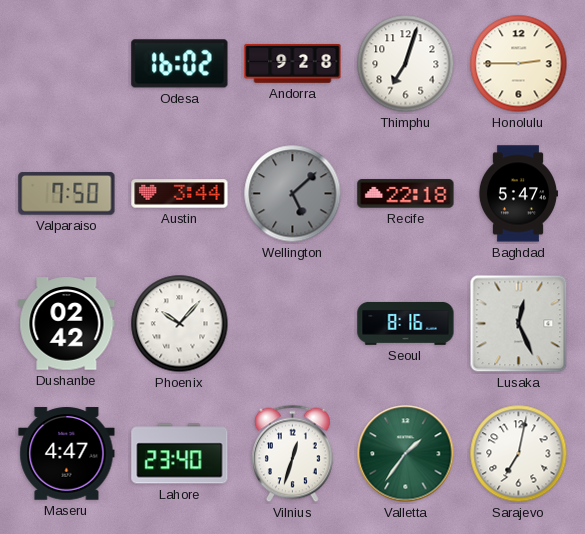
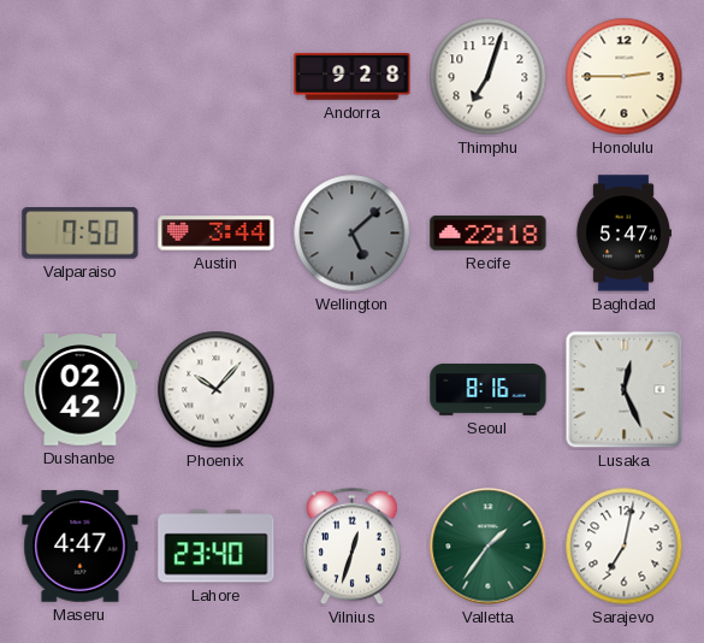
Odesa: 16:02 -> none
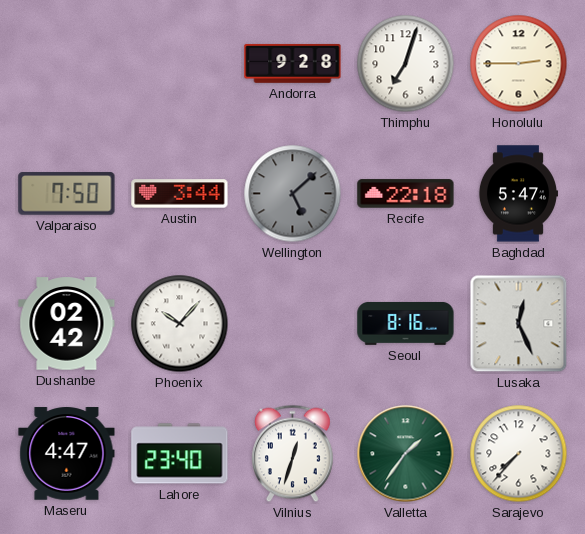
Sarajevo: 7:02 -> 7:37
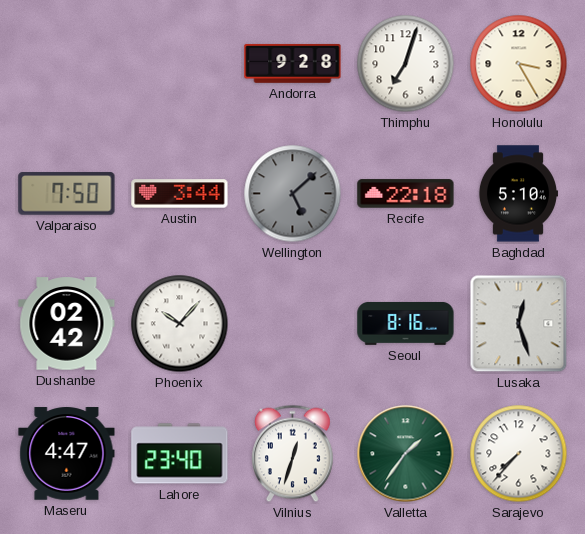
Honolulu: 2:45 -> 3:25
Baghdad: 5:47 -> 5:10
Lusaka: 12:26 -> 12:27
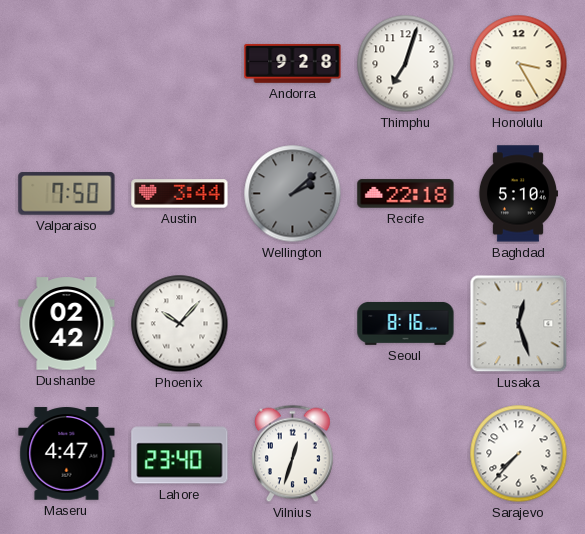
Wellington: 5:08 -> 2:08
Valletta: 1:36 -> none
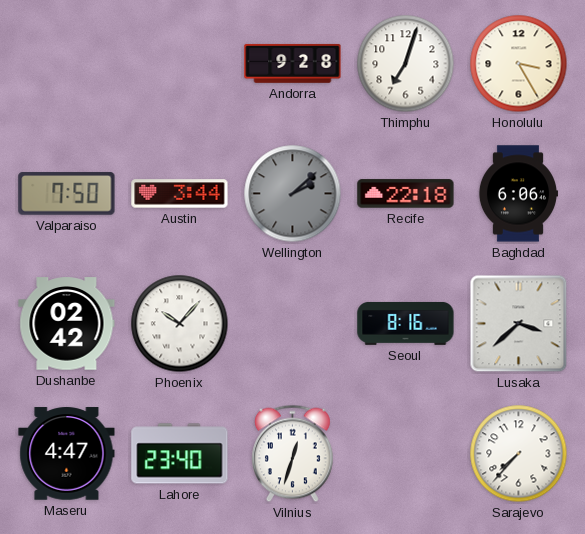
Baghdad: 5:10 -> 6:06
Lusaka: 12:27 -> 3:38
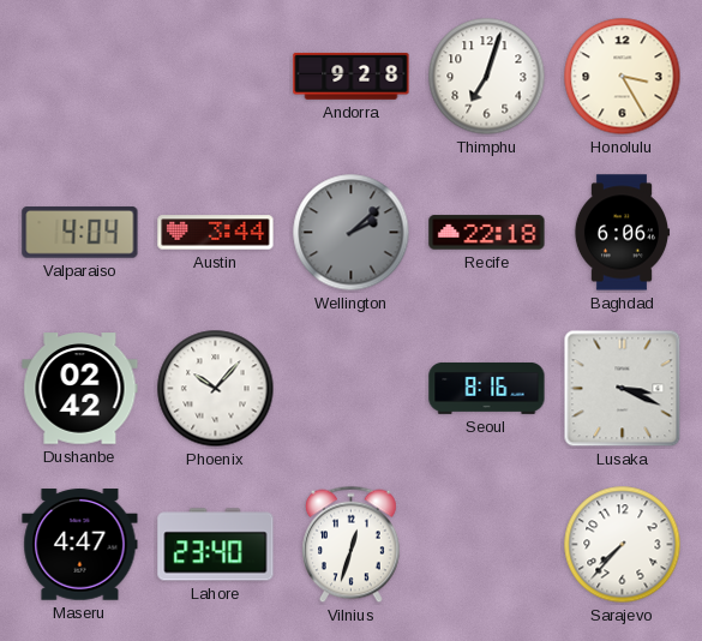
Valparaiso: 7:50 -> 4:04
Lusaka: 3:38 -> 3:19
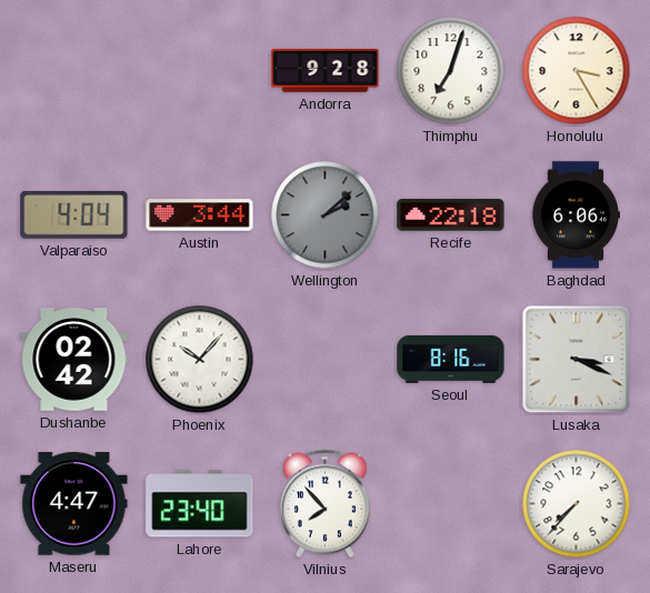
Vilnius: 12:33 -> 7:53
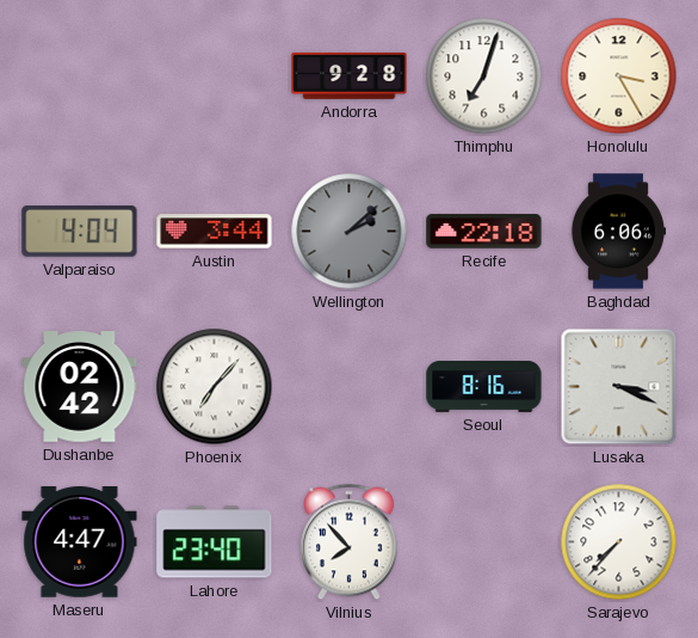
Phoenix: 10:07 -> 7:07
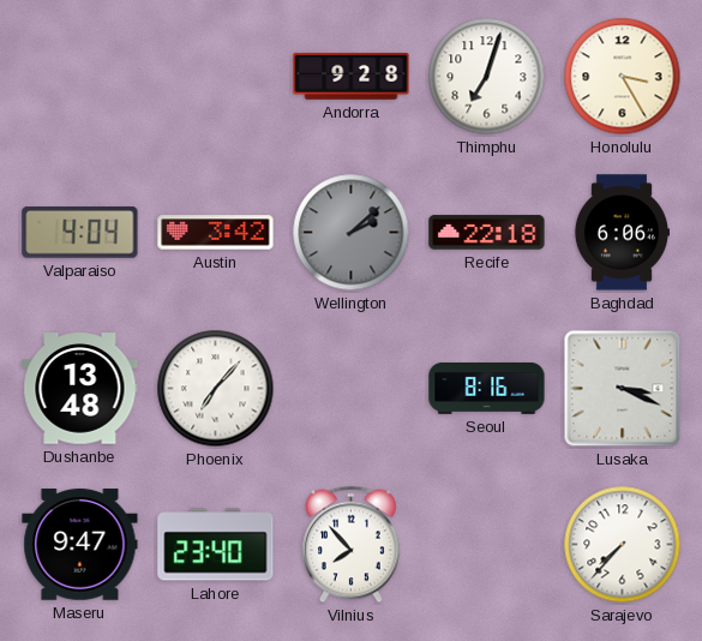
Austin: 3:44 -> 3:42
Dushanbe: 02:42 -> 13:48
Maseru: 4:47 -> 9:47
